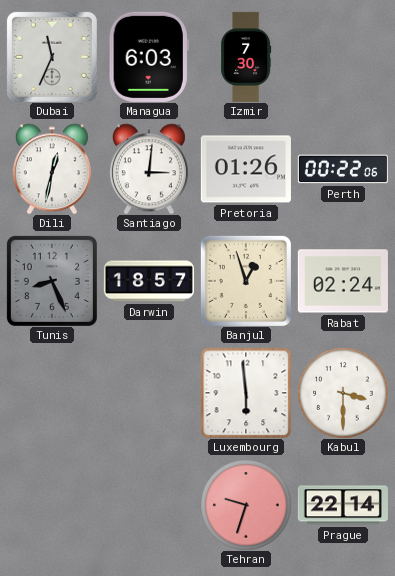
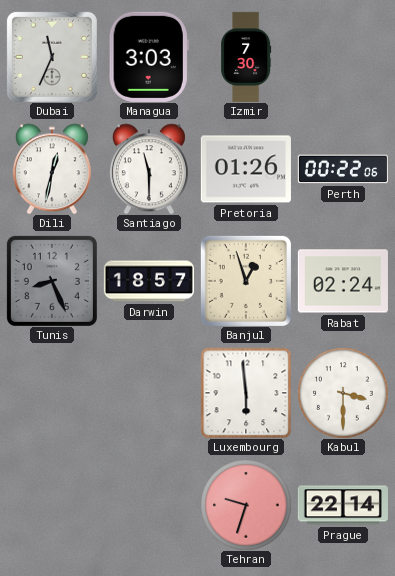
Managua: 6:03 -> 3:03
Santiago: 3:01 -> 11:30
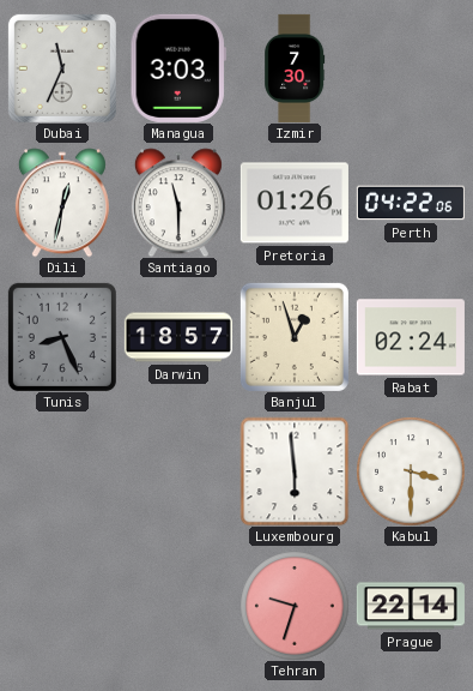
Perth: 00:22 -> 04:22
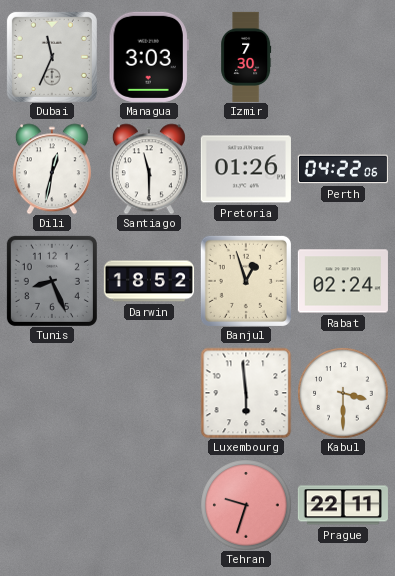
Darwin: 18:57 -> 18:52
Prague: 22:14 -> 22:11
